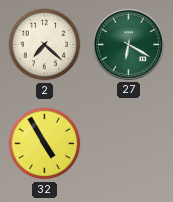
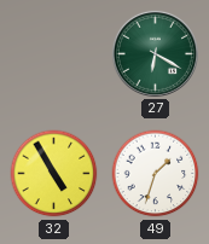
2: 7:22 -> none
49: none -> 1:33
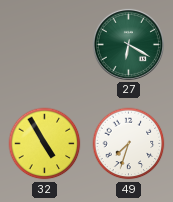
49: 1:33 -> 7:33
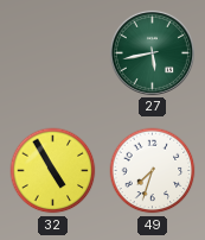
27: 6:20 -> 5:43
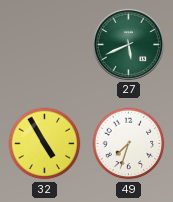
27: 5:43 -> 5:41
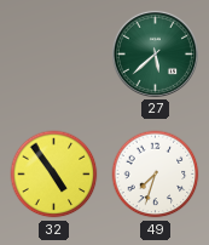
27: 5:41 -> 5:38
32: 4:55 -> 4:54
